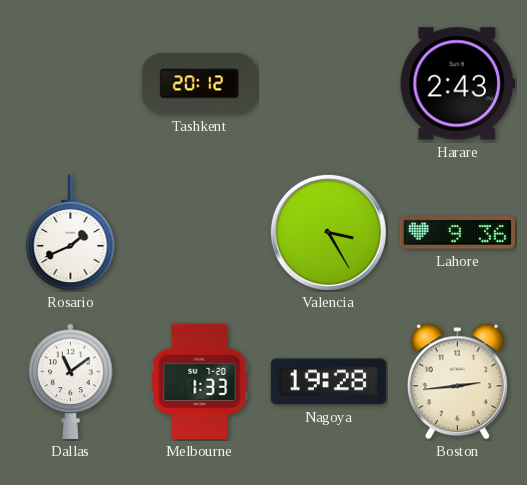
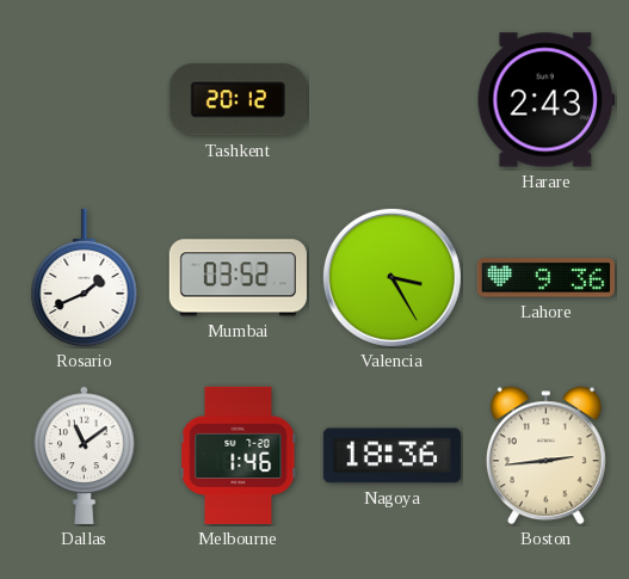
Mumbai: none -> 03:52
Melbourne: 1:33 -> 1:46
Nagoya: 19:28 -> 18:36
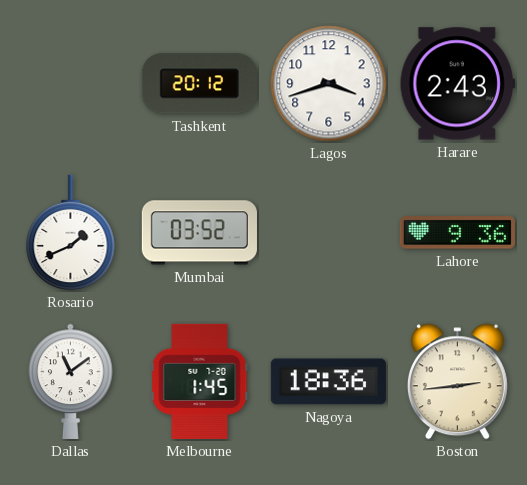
Lagos: none -> 3:42
Valencia: 3:25 -> none
Melbourne: 1:46 -> 1:45
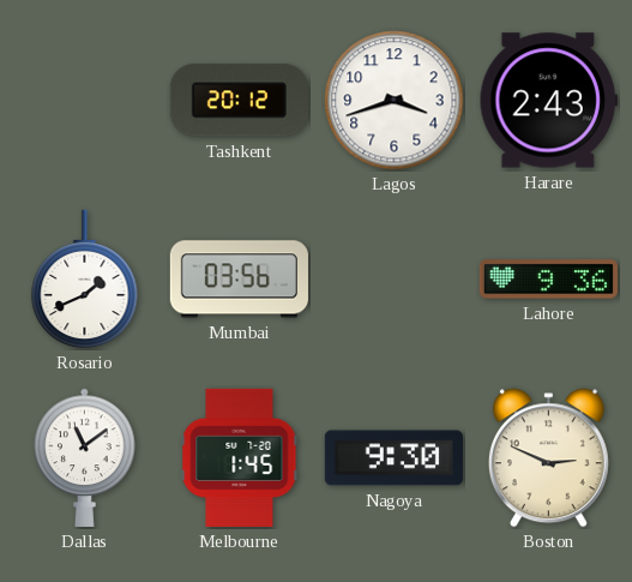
Mumbai: 03:52 -> 03:56
Nagoya: 18:36 -> 9:30
Boston: 2:44 -> 2:49
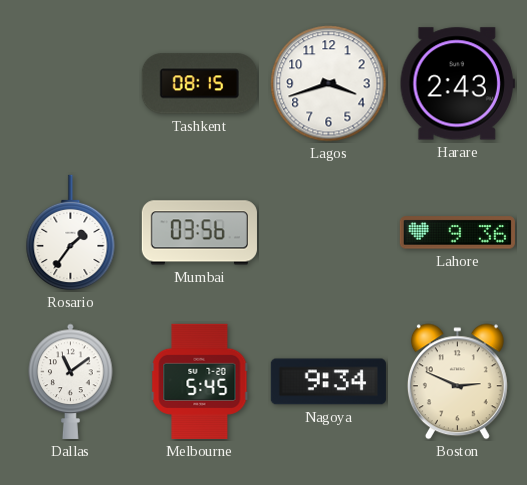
Tashkent: 20:12 -> 08:15
Rosario: 1:41 -> 1:36
Melbourne: 1:45 -> 5:45
Nagoya: 9:30 -> 9:34
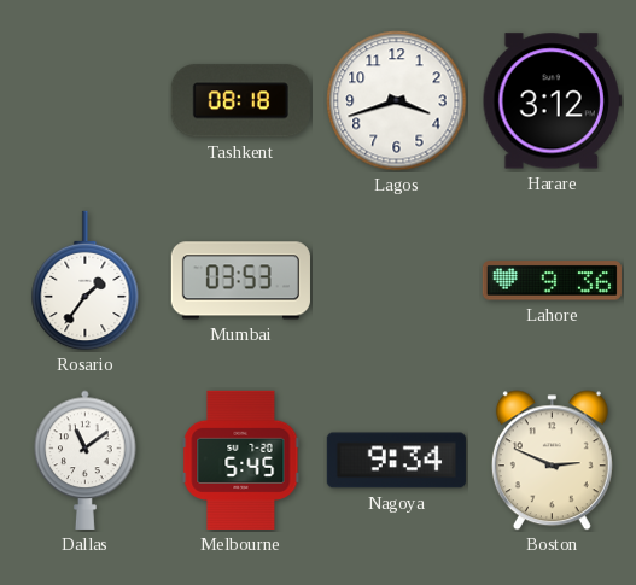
Tashkent: 08:15 -> 08:18
Harare: 2:43 -> 3:12
Mumbai: 03:56 -> 03:53
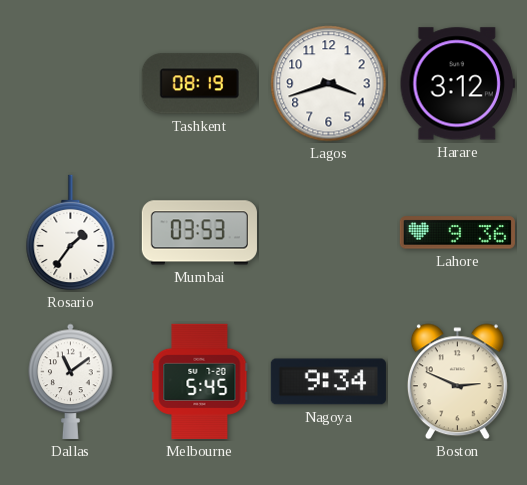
Tashkent: 08:18 -> 08:19
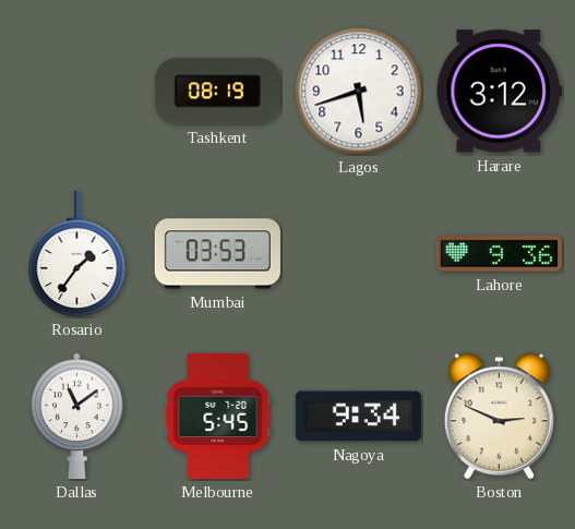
Lagos: 3:42 -> 5:42
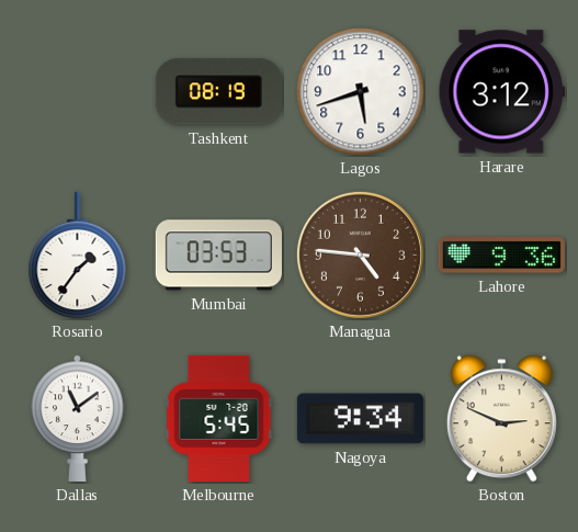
Managua: none -> 4:46
